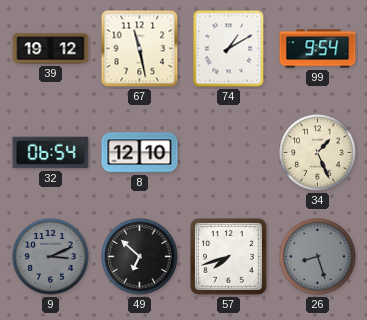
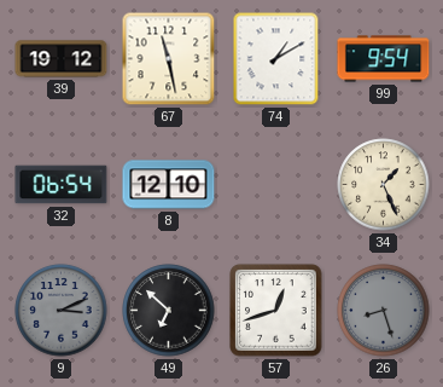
57: 7:42 -> 12:42
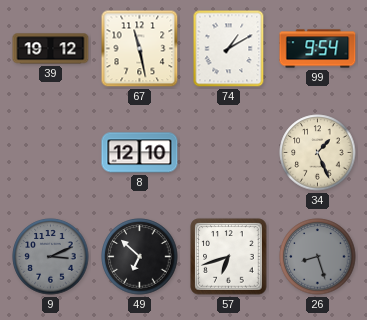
32: 06:54 -> none
57: 12:42 -> 6:42
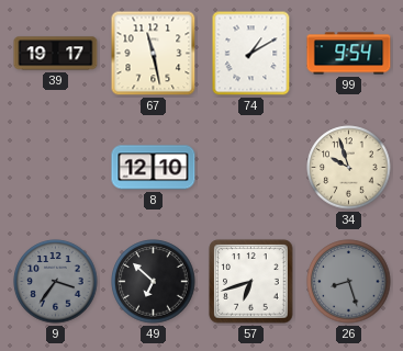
39: 19:12 -> 19:17
34: 1:26 -> 9:57
9: 3:11 -> 3:36
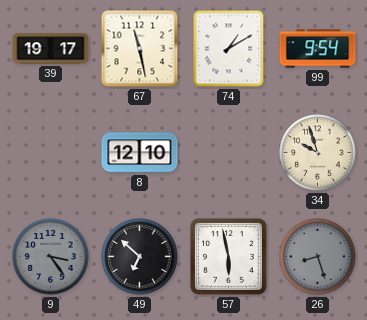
9: 3:36 -> 3:24
57: 6:42 -> 5:58
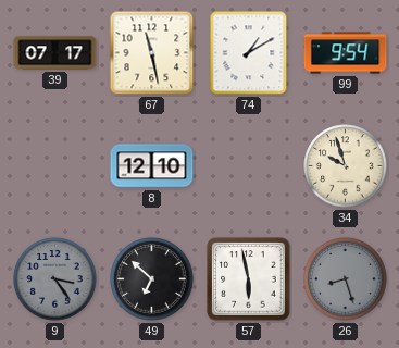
39: 19:17 -> 07:17
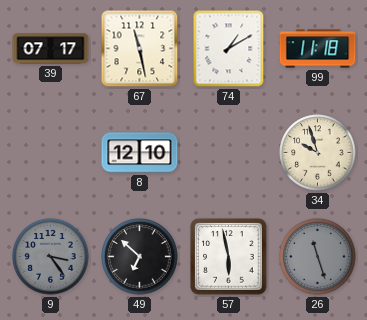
99: 9:54 -> 11:18
26: 8:27 -> 11:27
